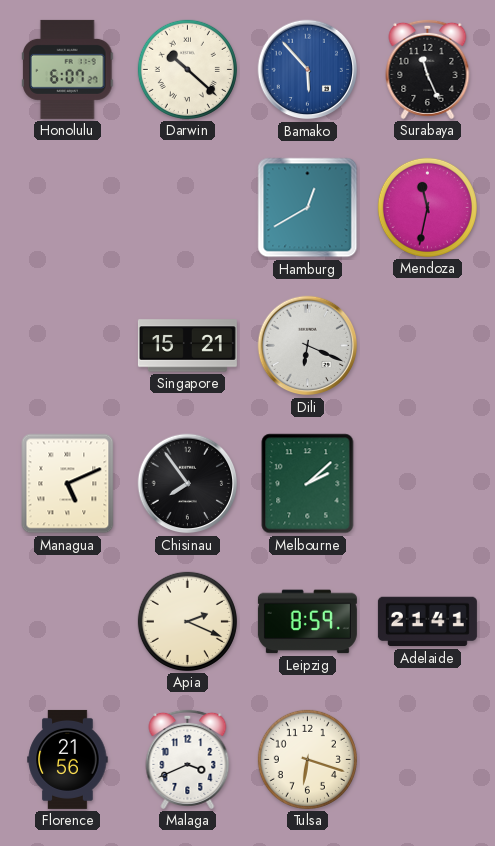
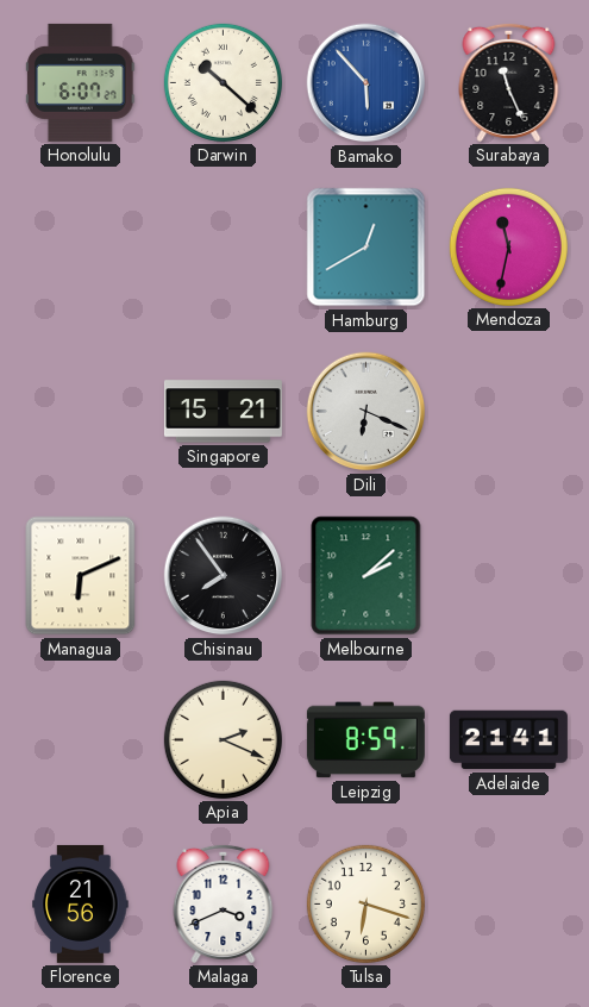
Managua: 5:11 -> 6:11
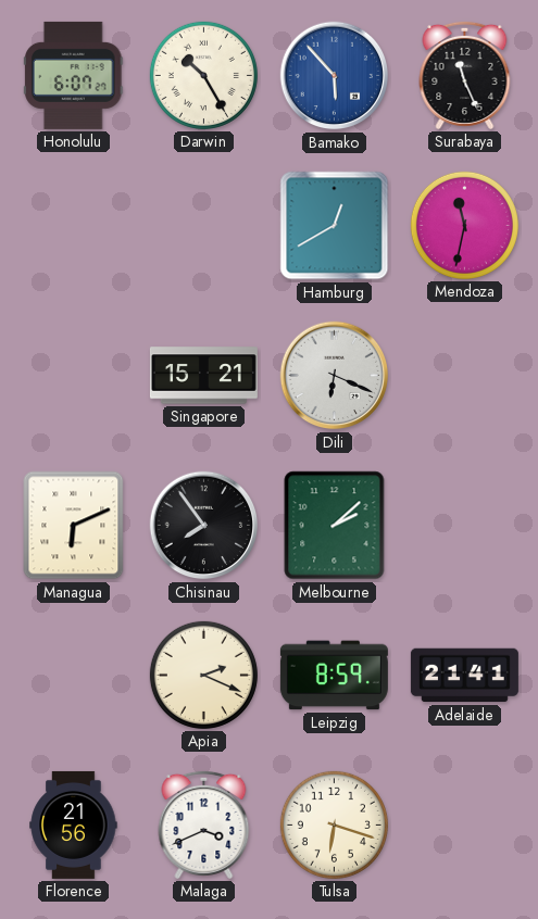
Darwin: 10:22 -> 10:25
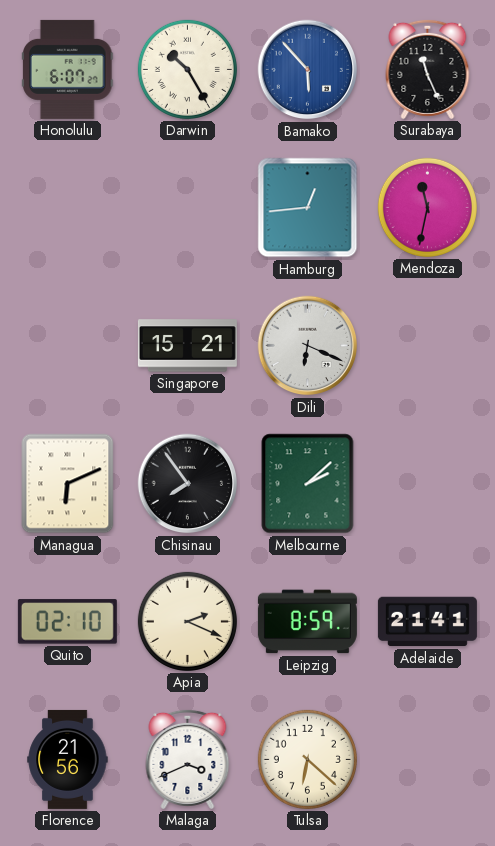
Hamburg: 12:40 -> 12:44
Quito: none -> 02:10
Tulsa: 6:18 -> 6:22
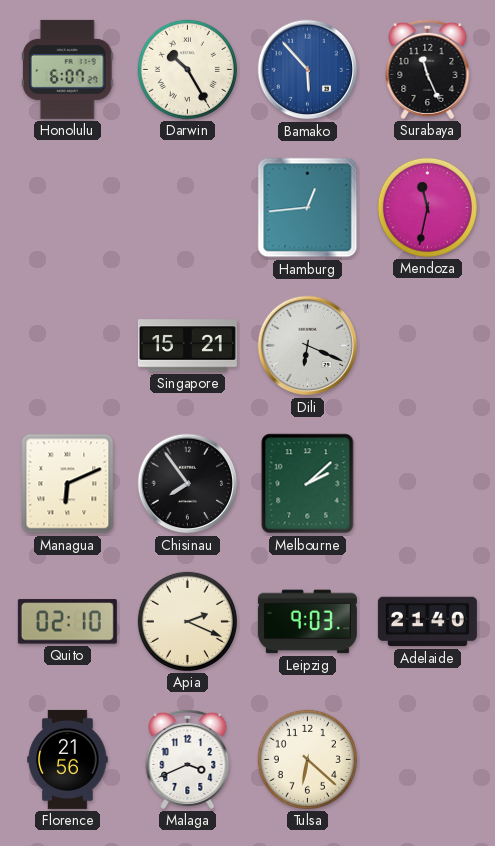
Leipzig: 8:59 -> 9:03
Adelaide: 21:41 -> 21:40
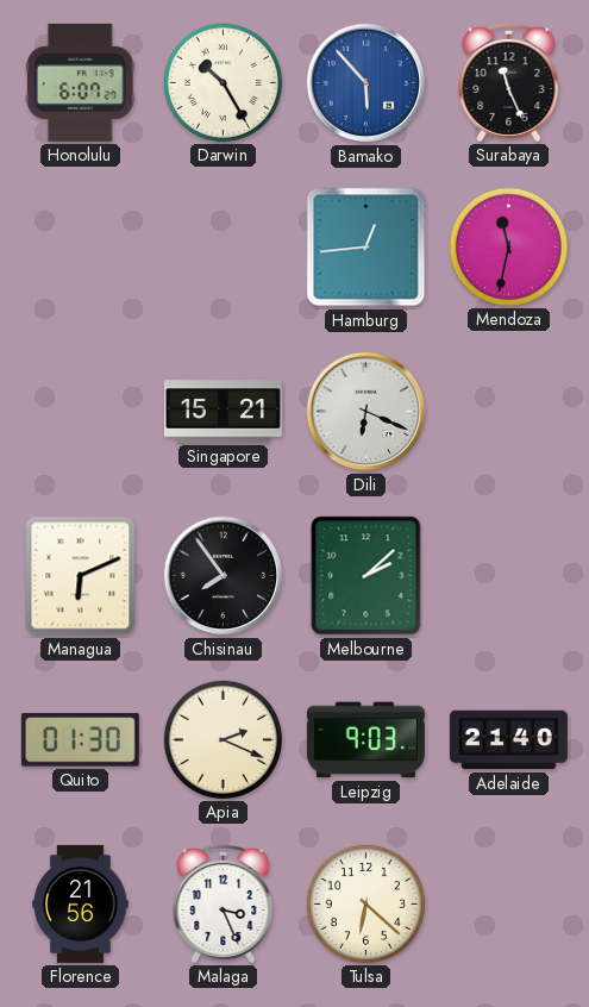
Quito: 02:10 -> 01:30
Malaga: 3:41 -> 3:26
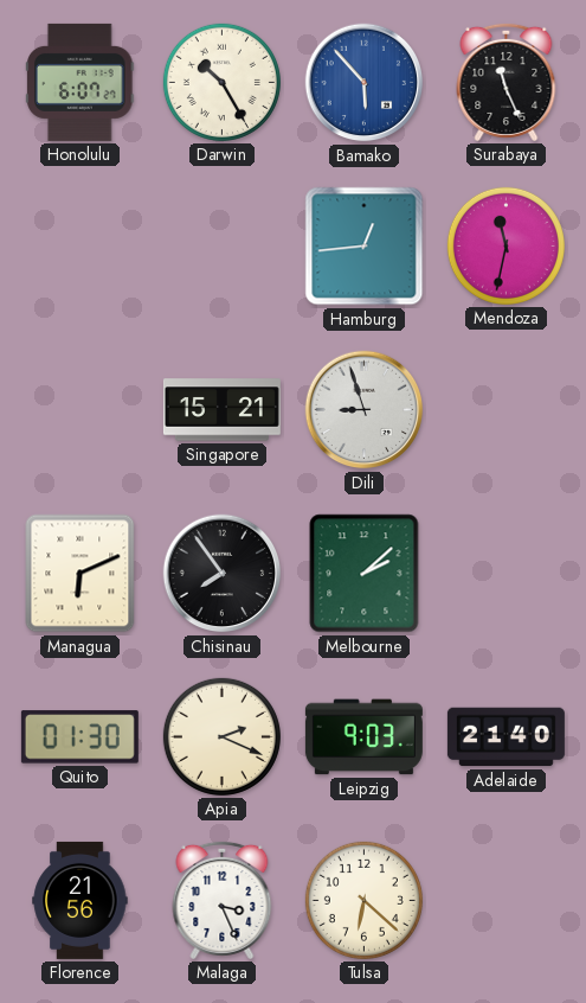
Dili: 6:19 -> 8:57
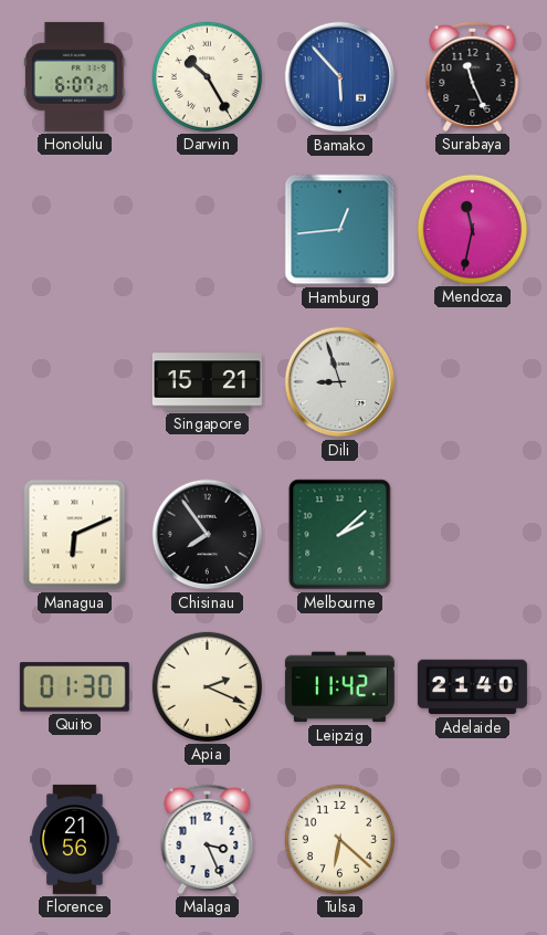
Leipzig: 9:03 -> 11:42
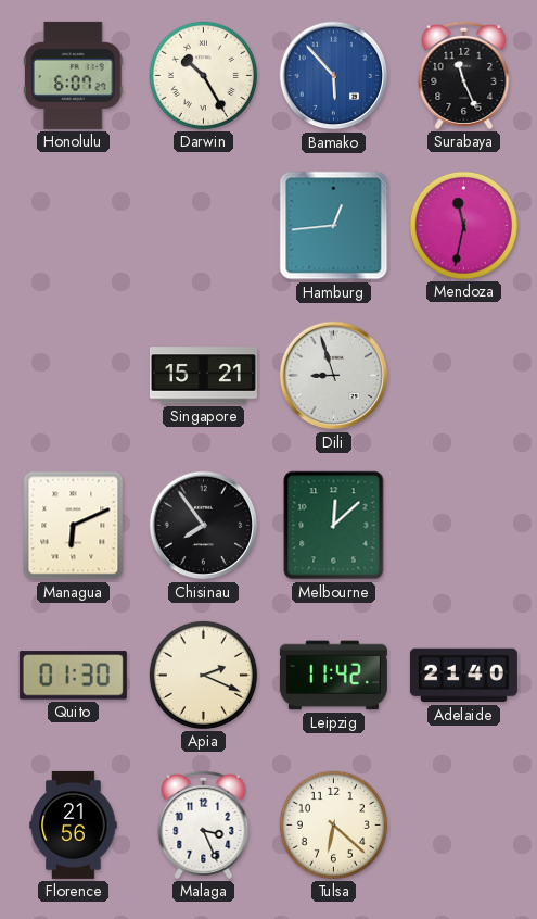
Melbourne: 2:08 -> 12:08
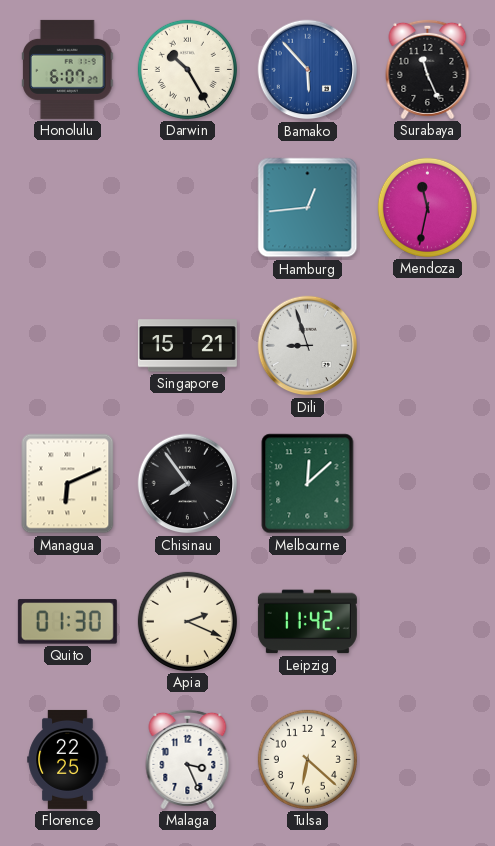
Adelaide: 21:40 -> none
Florence: 21:56 -> 22:25
